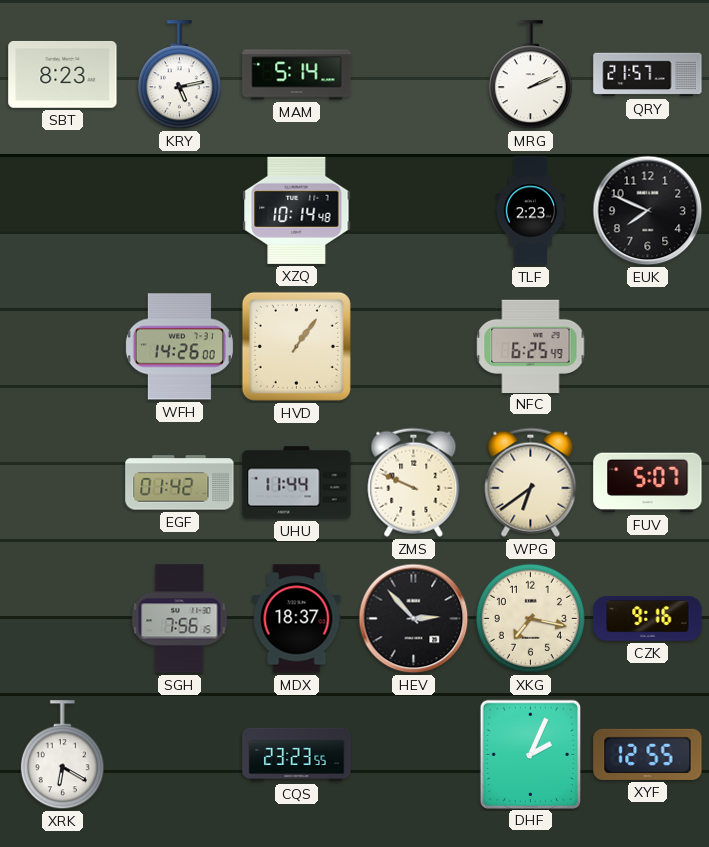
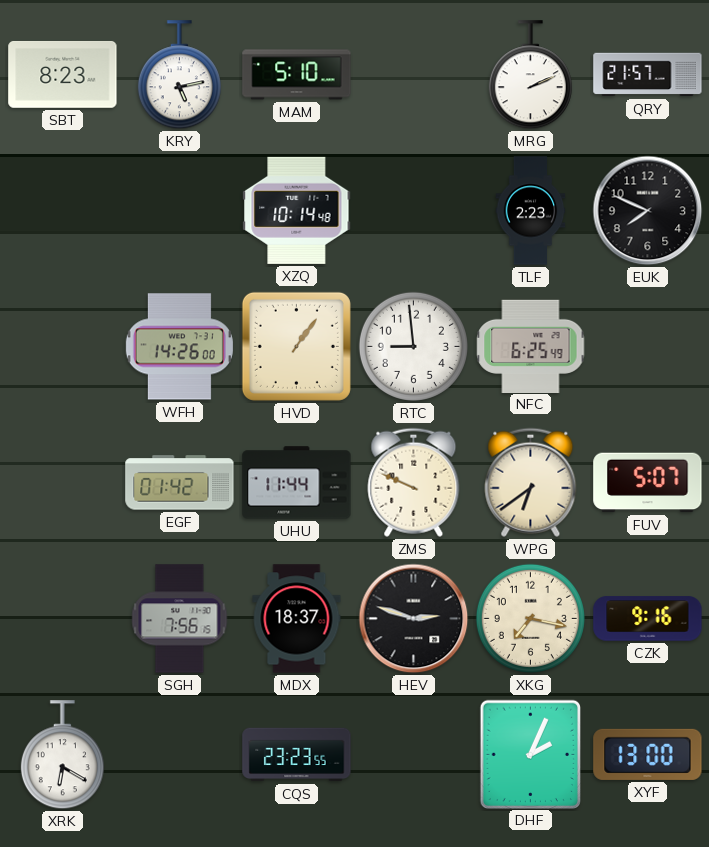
MAM: 5:14 -> 5:10
RTC: none -> 8:59
HEV: 2:53 -> 2:48
XYF: 12:55 -> 13:00
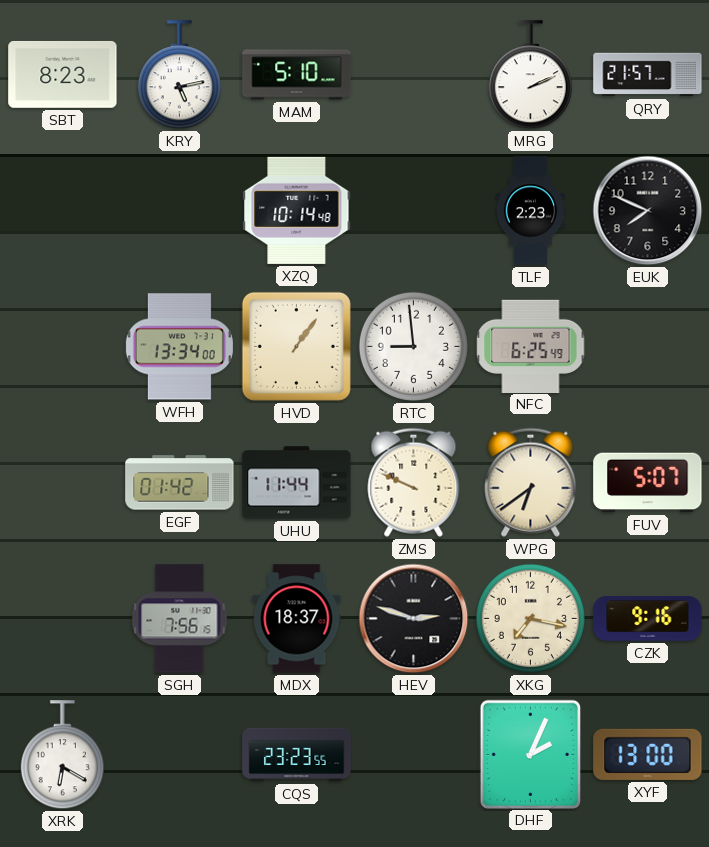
WFH: 14:26 -> 13:34
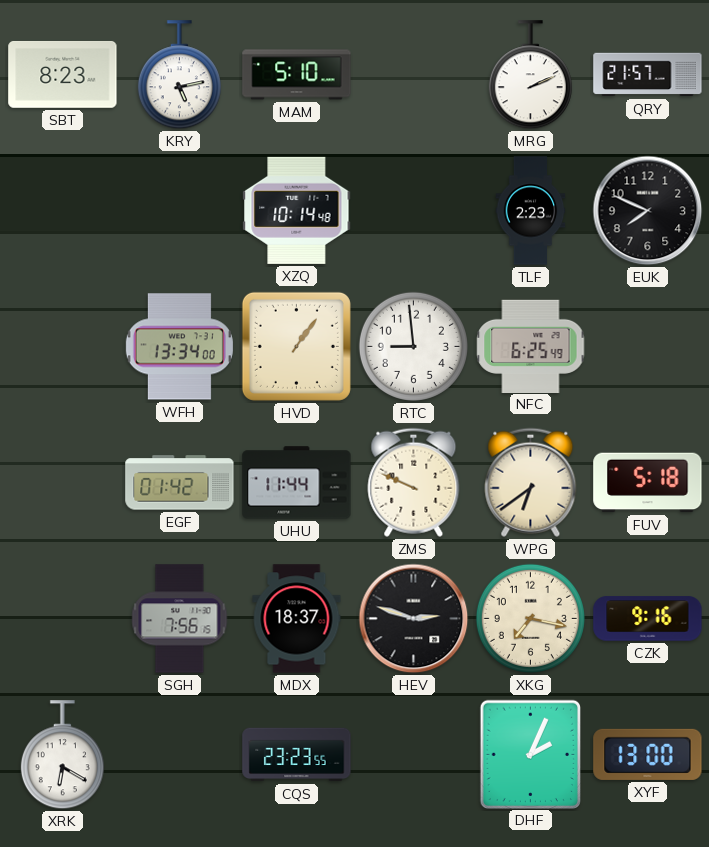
FUV: 5:07 -> 5:18
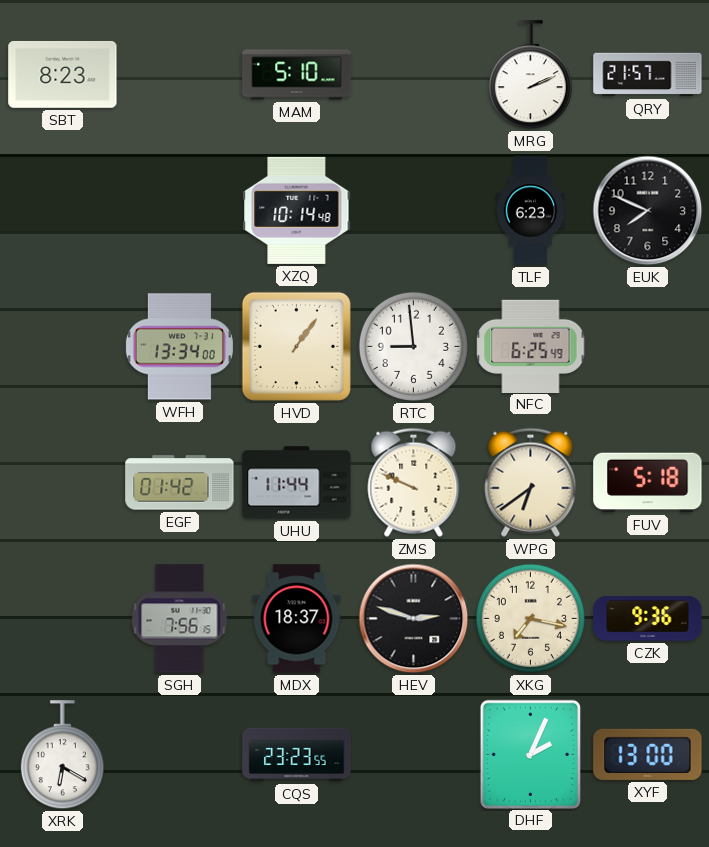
KRY: 5:13 -> none
TLF: 2:23 -> 6:23
CZK: 9:16 -> 9:36
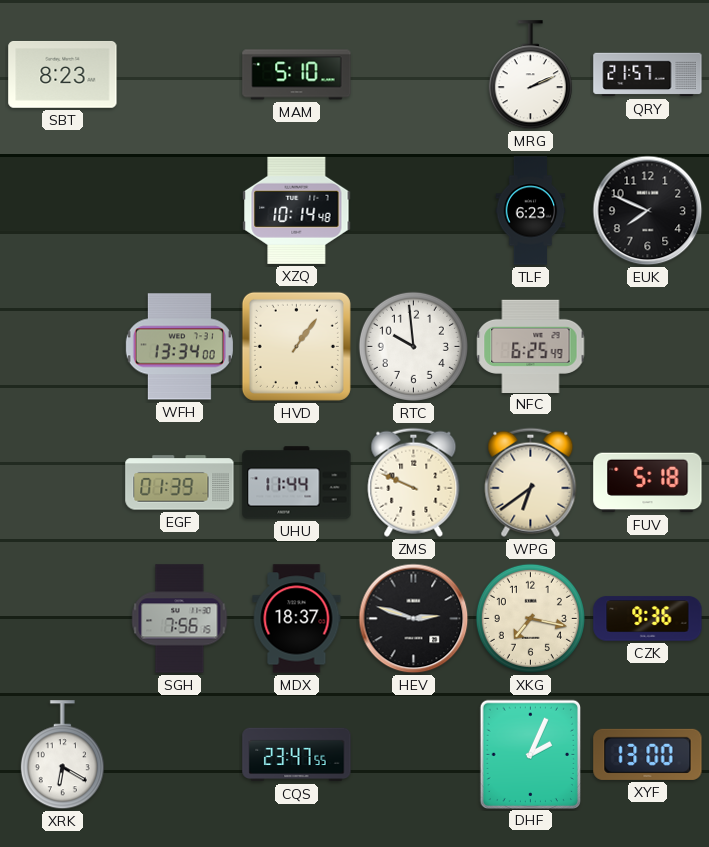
RTC: 8:59 -> 9:59
EGF: 01:42 -> 01:39
CQS: 23:23 -> 23:47
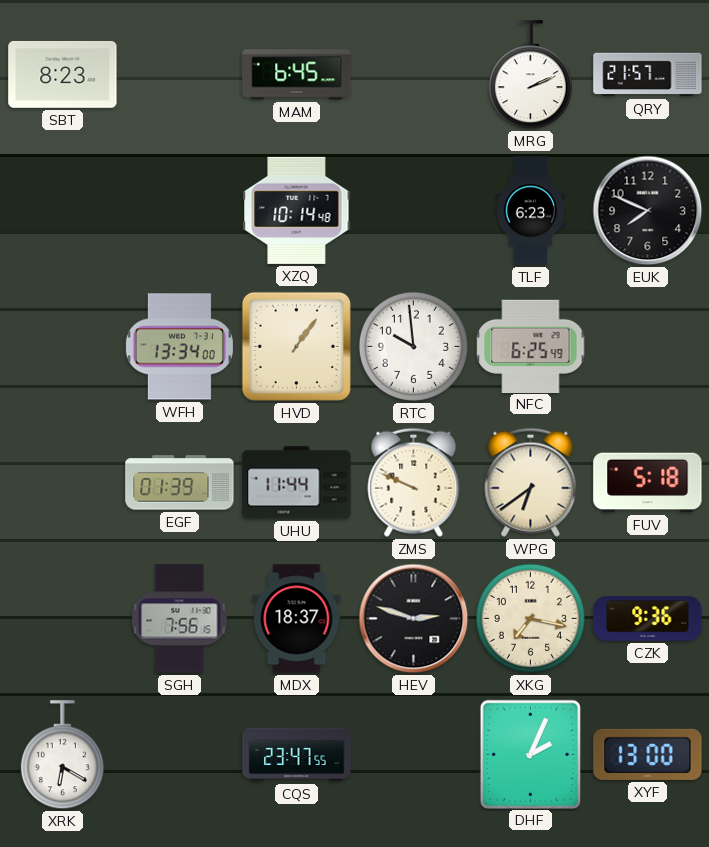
MAM: 5:10 -> 6:45
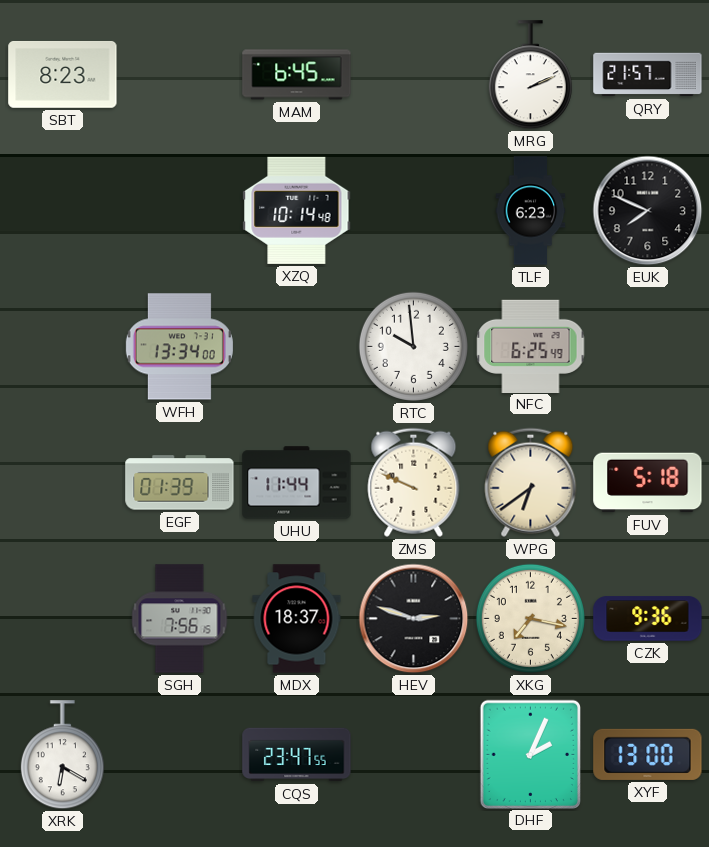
HVD: 1:06 -> none
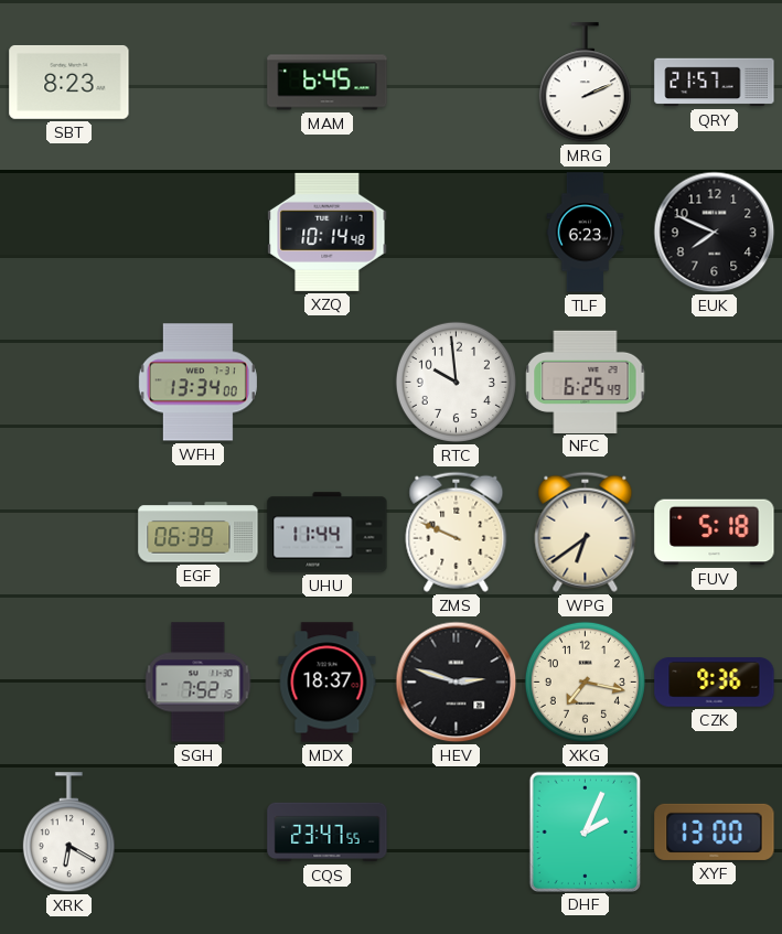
EGF: 01:39 -> 06:39
SGH: 7:56 -> 7:52
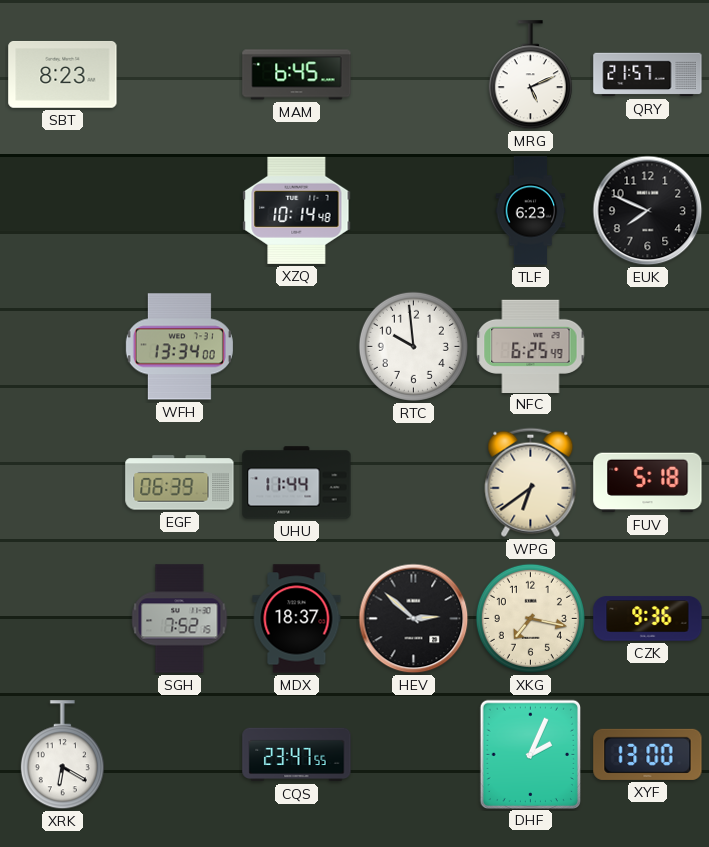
MRG: 2:11 -> 5:11
ZMS: 9:49 -> none
HEV: 2:48 -> 2:52
